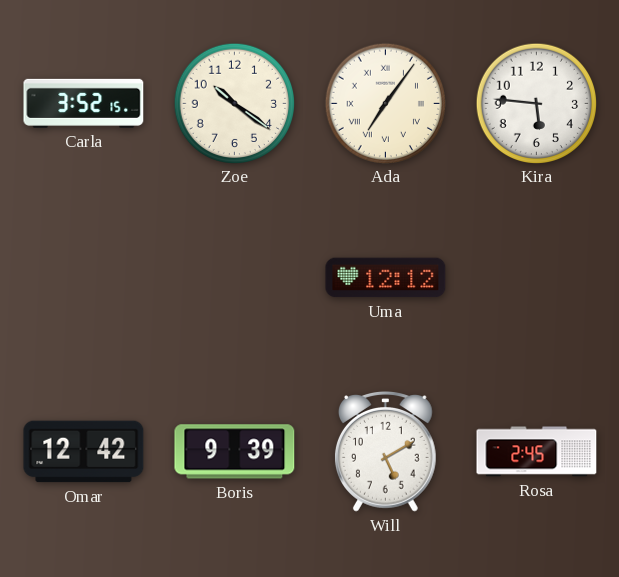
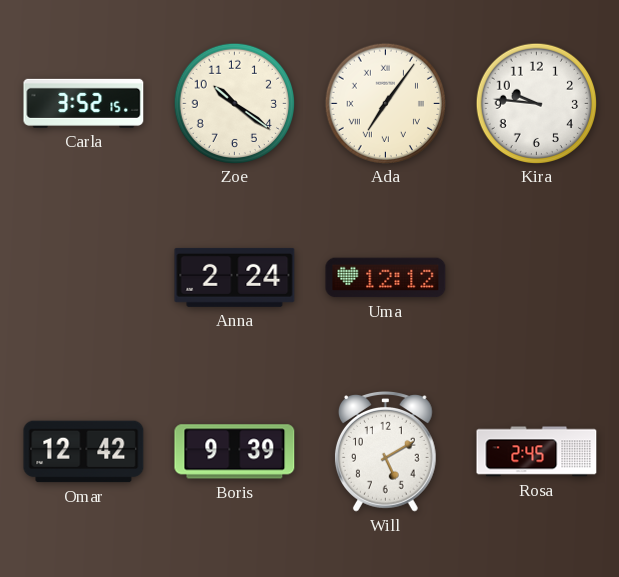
Kira: 5:46 -> 9:46
Anna: none -> 2:24
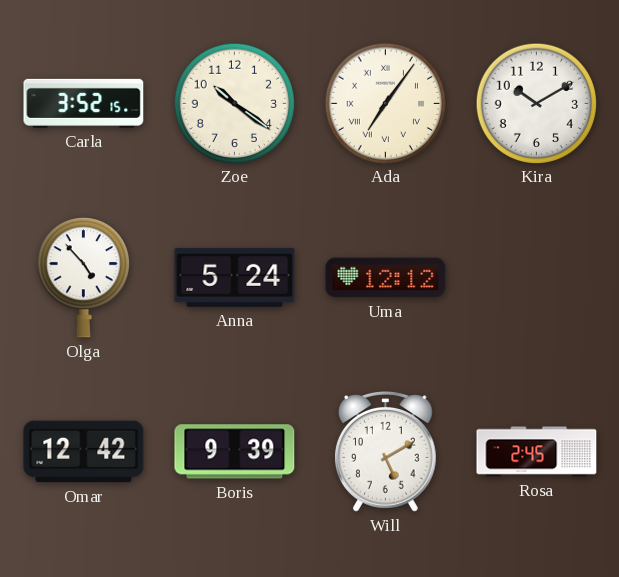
Kira: 9:46 -> 10:10
Olga: none -> 4:53
Anna: 2:24 -> 5:24
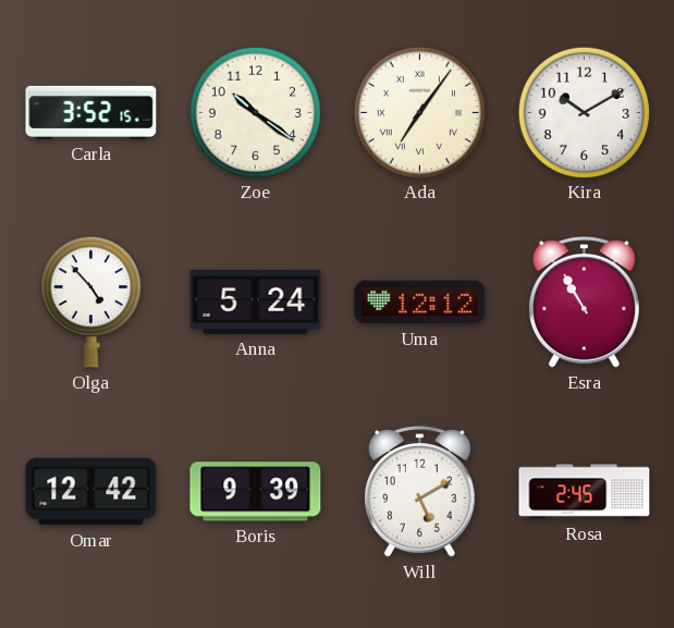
Esra: none -> 10:55
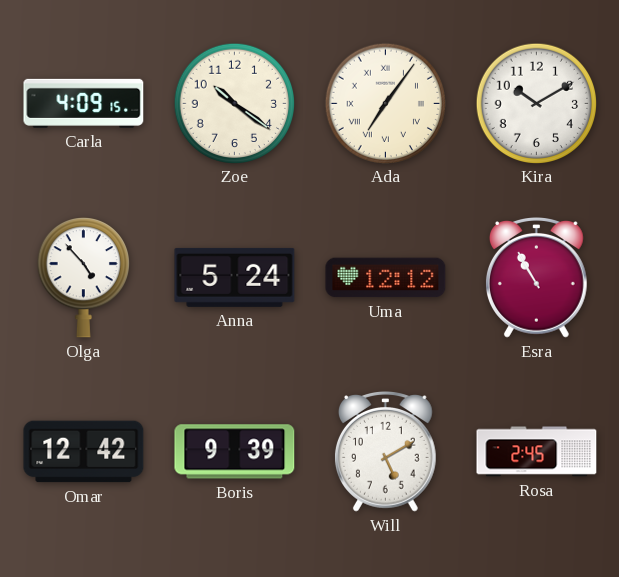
Carla: 3:52 -> 4:09
